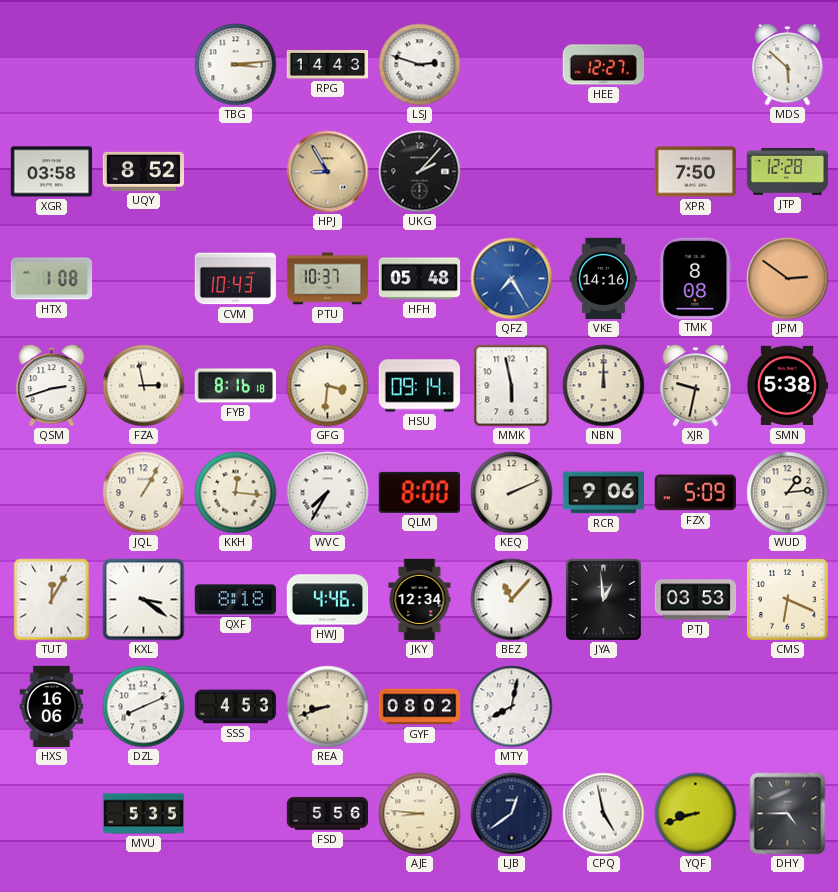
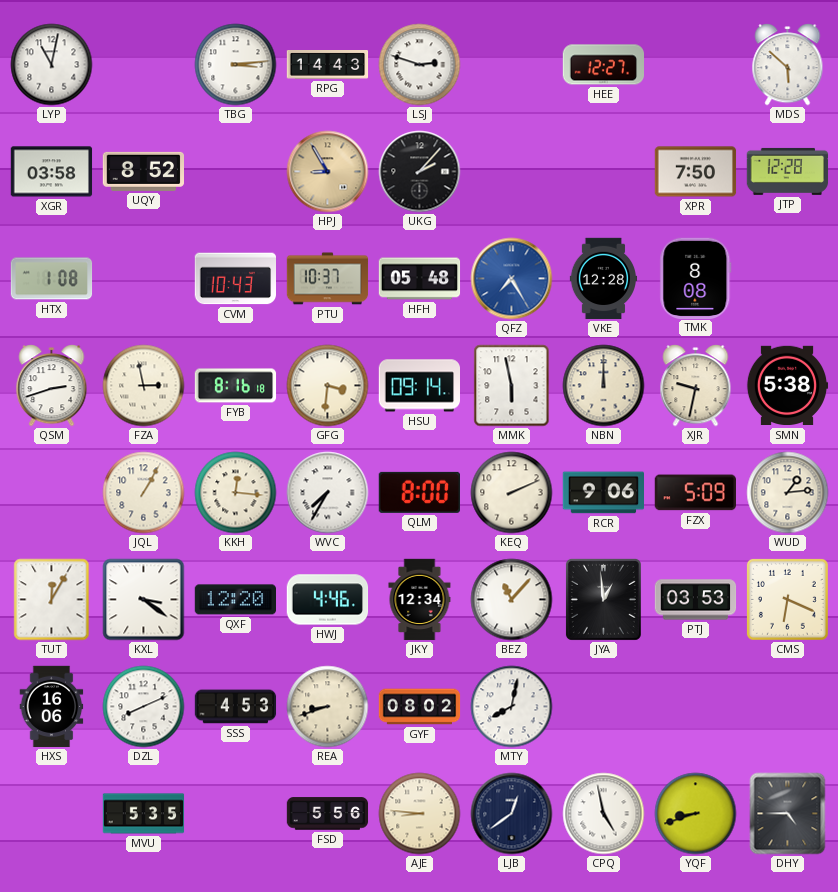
LYP: none -> 11:02
VKE: 14:16 -> 12:28
JPM: 2:51 -> none
QXF: 8:18 -> 12:20
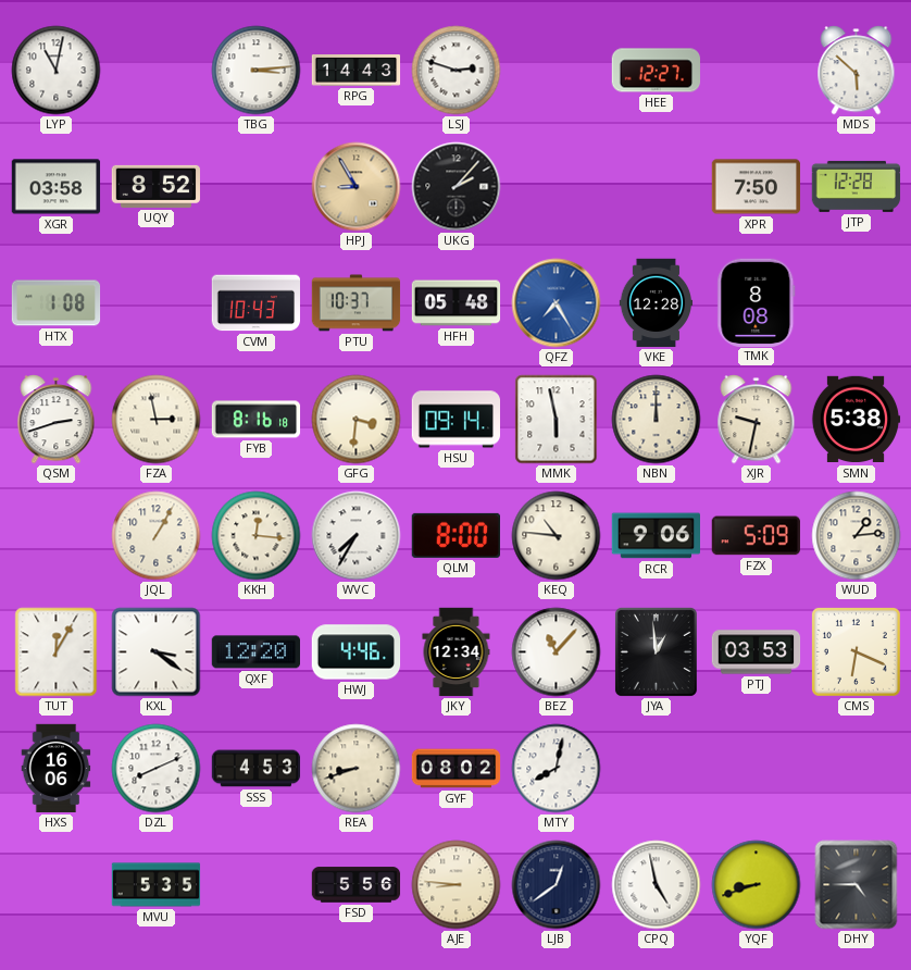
KEQ: 2:11 -> 10:46
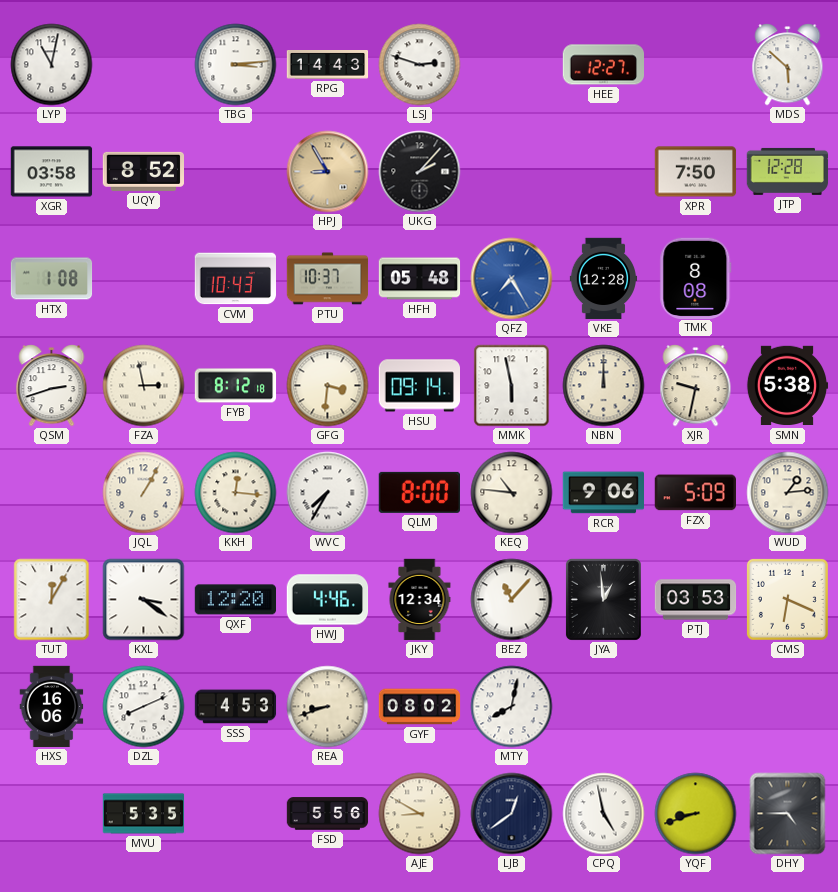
FYB: 8:16 -> 8:12
AJE: 8:46 -> 8:50
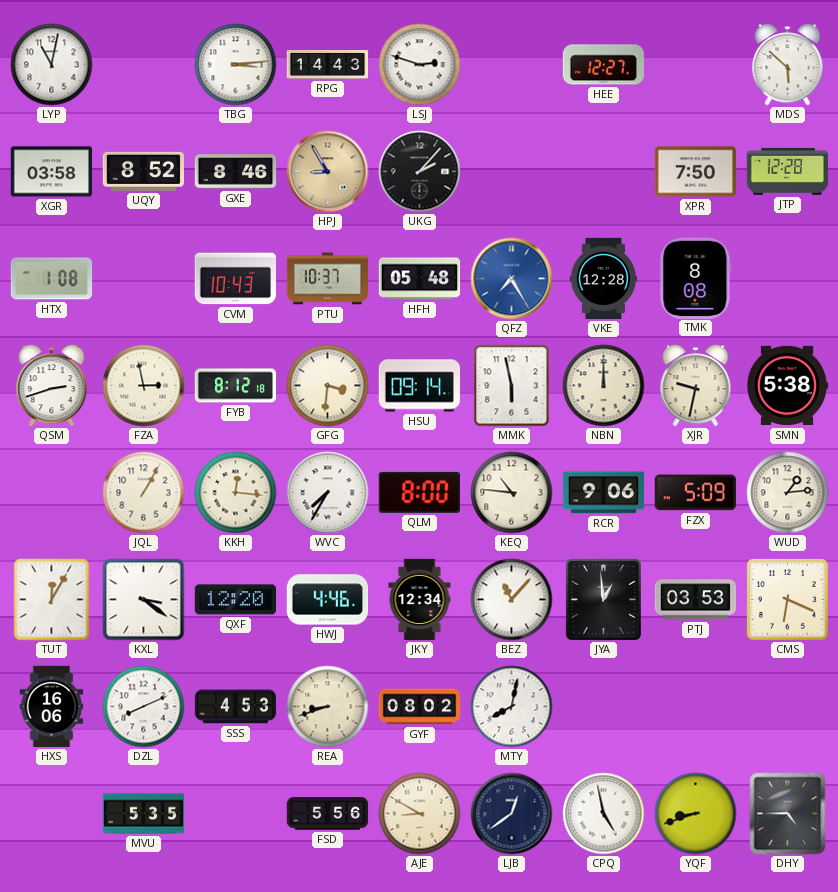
GXE: none -> 8:46
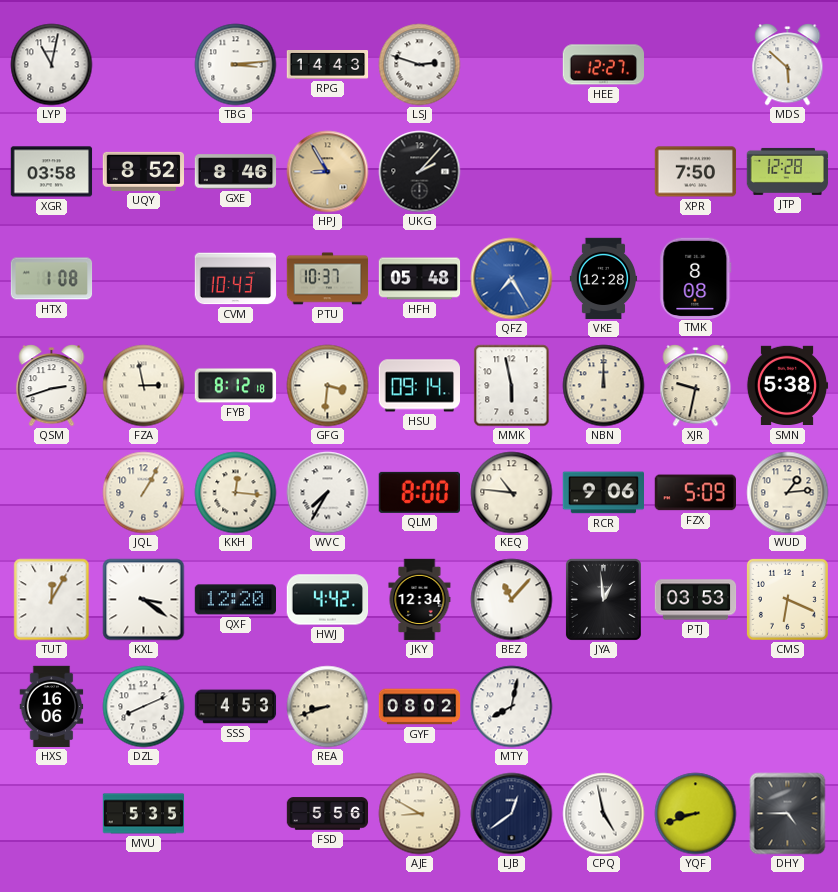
HWJ: 4:46 -> 4:42
